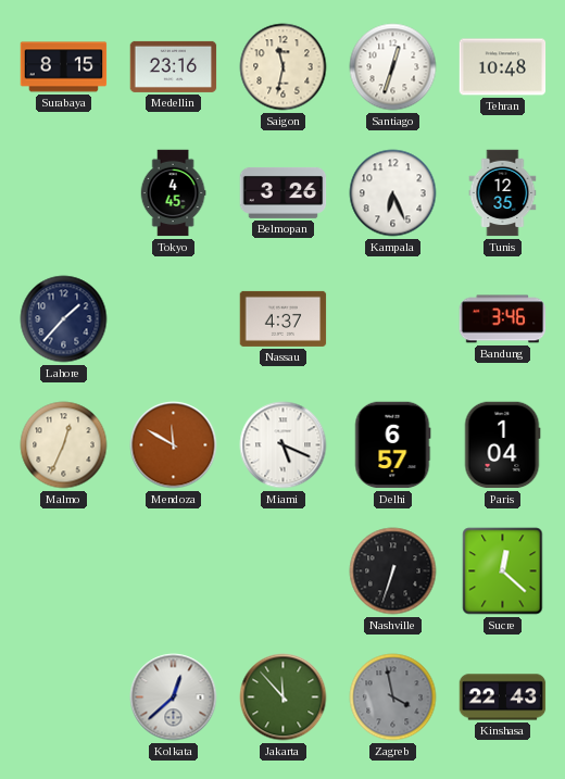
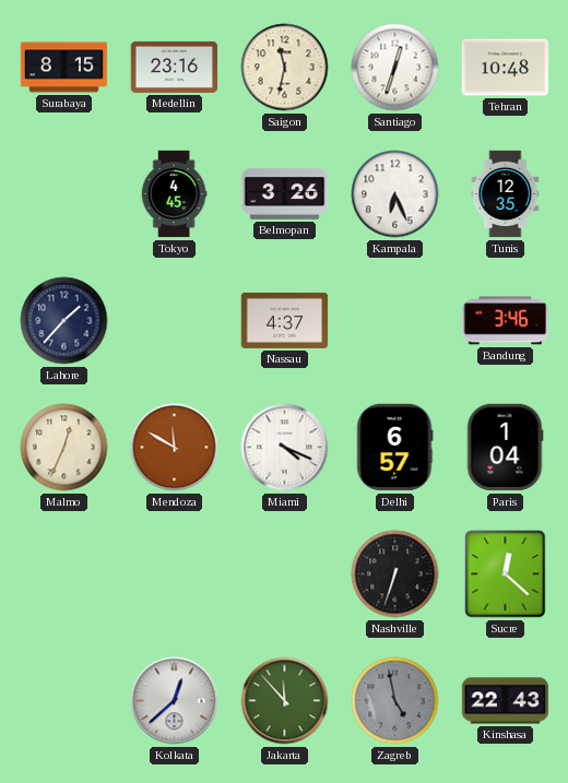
Miami: 5:19 -> 4:19
Zagreb: 3:58 -> 4:58
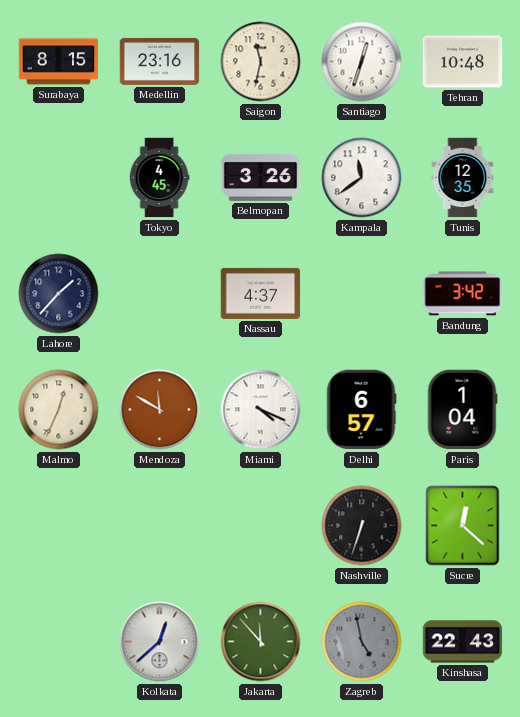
Kampala: 6:26 -> 11:39
Bandung: 3:46 -> 3:42
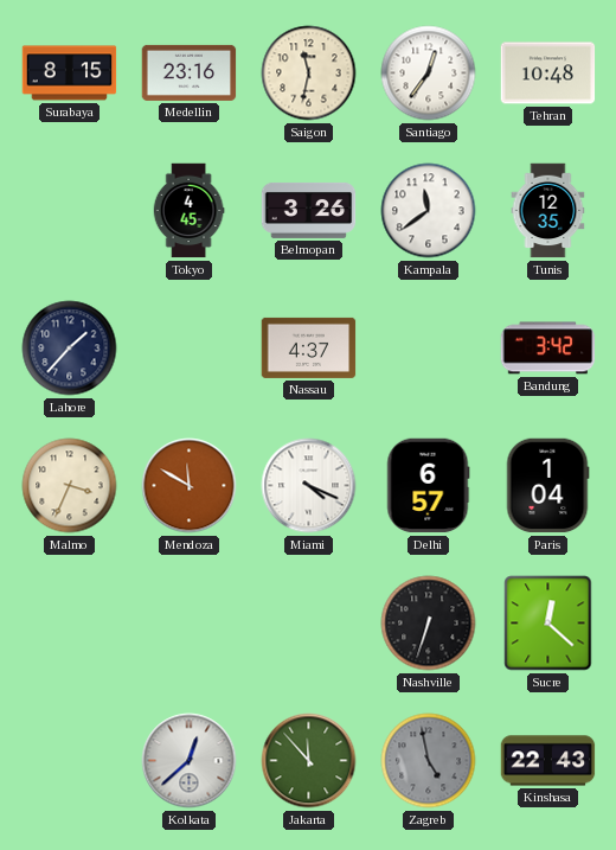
Santiago: 12:33 -> 12:36
Malmo: 12:34 -> 3:34
